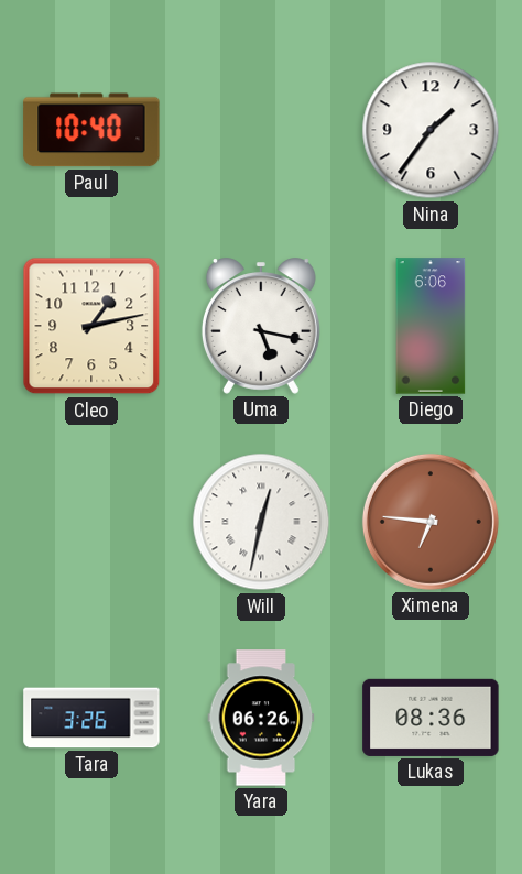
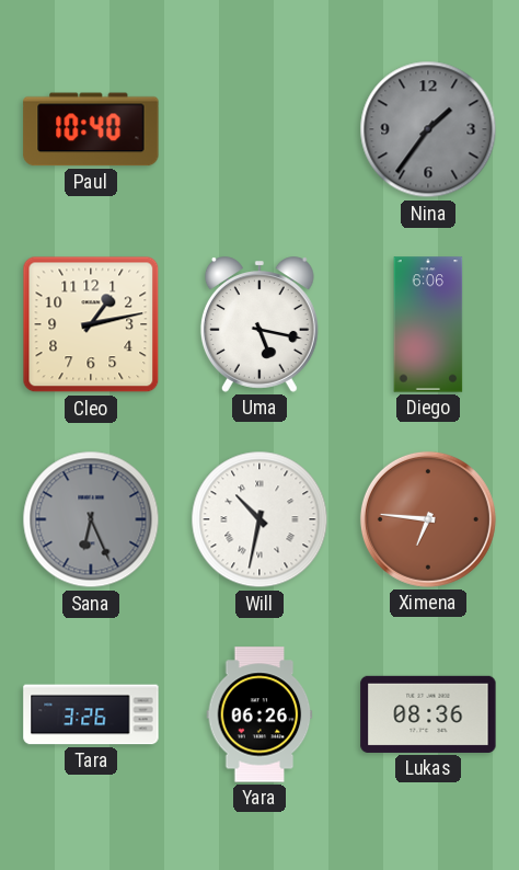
Nina dial: white -> grey
Sana: none -> 6:26
Will: 12:32 -> 10:32
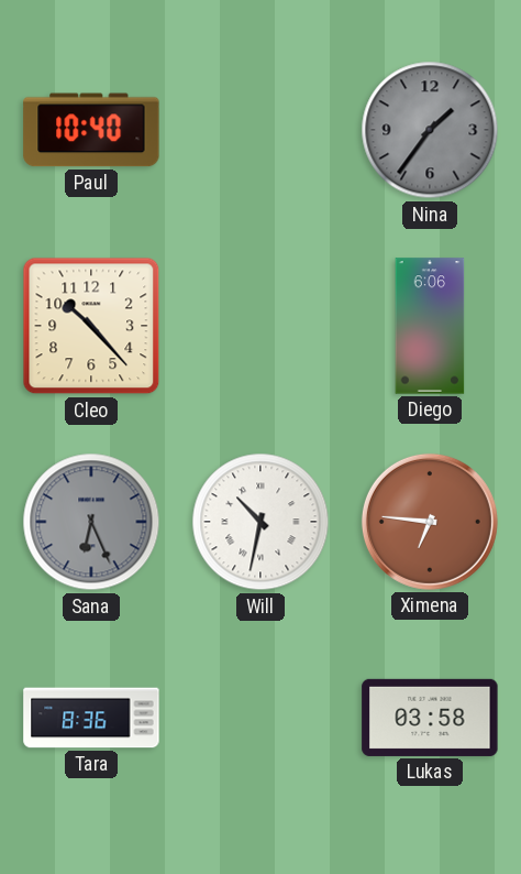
Cleo: 1:13 -> 10:23
Uma: 5:17 -> none
Tara: 3:26 -> 8:36
Yara: 06:26 -> none
Lukas: 08:36 -> 03:58
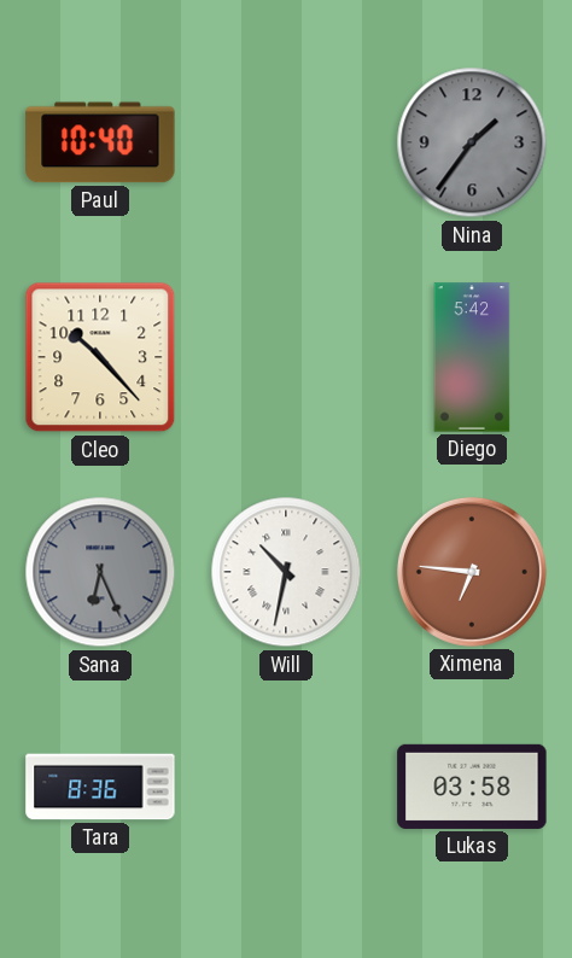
Diego: 6:06 -> 5:42
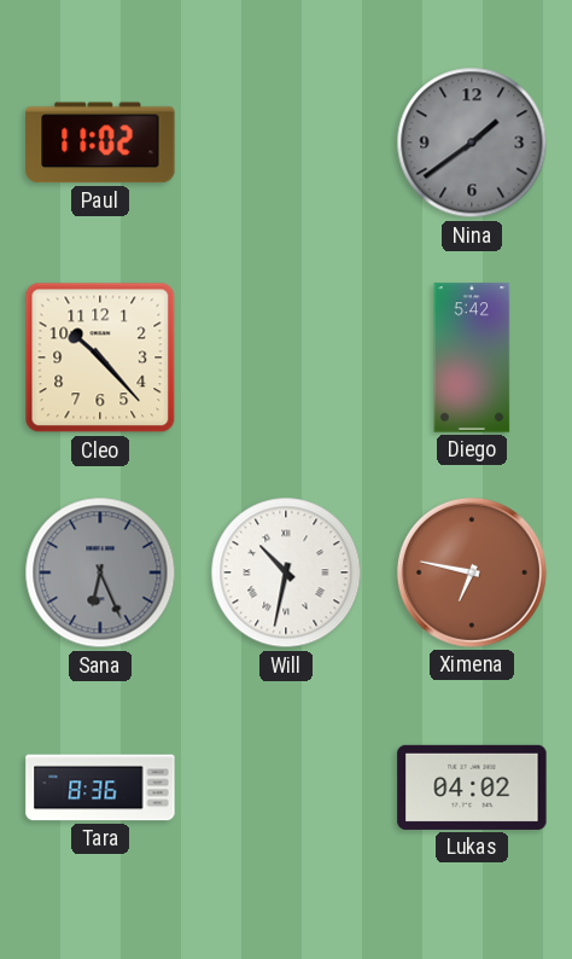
Paul: 10:40 -> 11:02
Nina: 1:36 -> 1:39
Ximena: 6:46 -> 6:47
Lukas: 03:58 -> 04:02
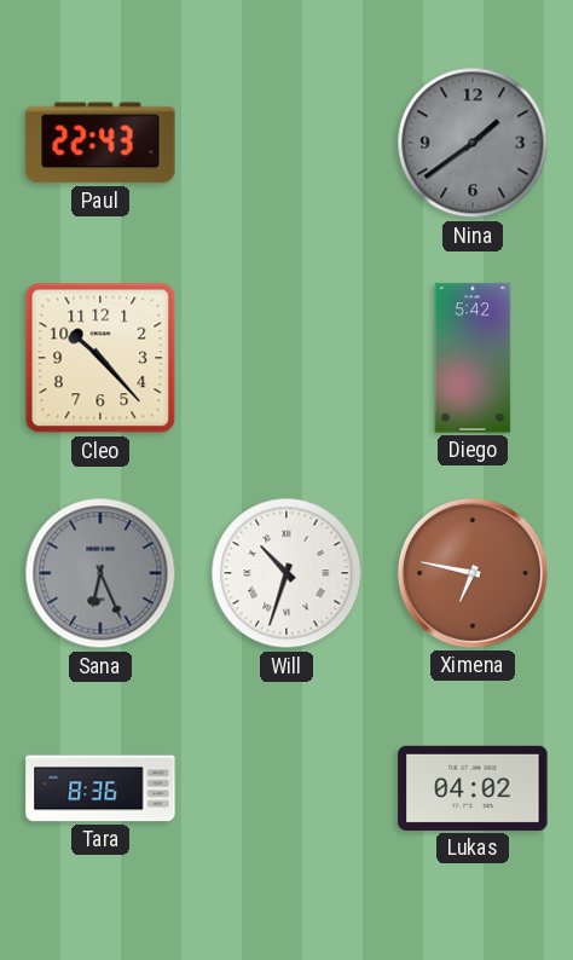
Paul: 11:02 -> 22:43
Will: 10:32 -> 10:33
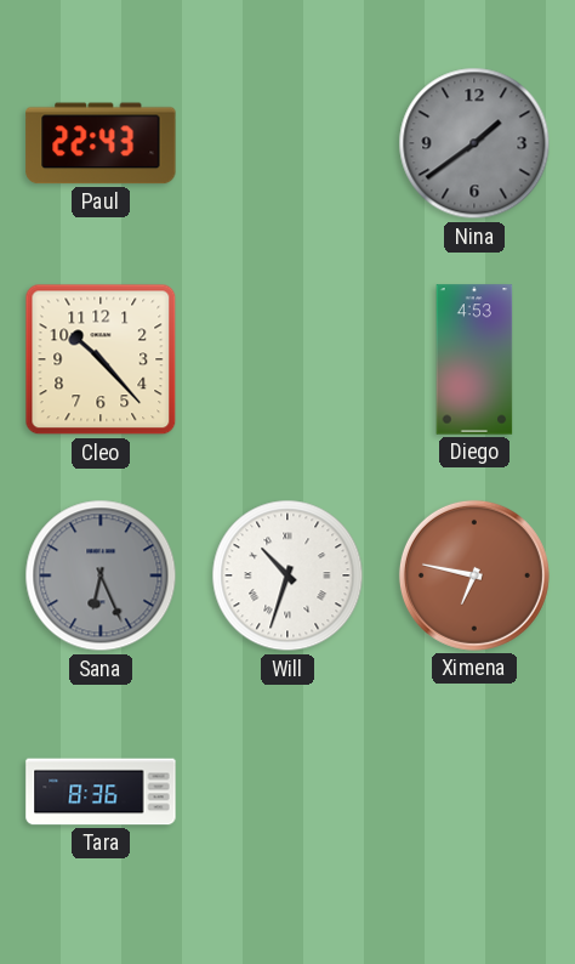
Diego: 5:42 -> 4:53
Lukas: 04:02 -> none
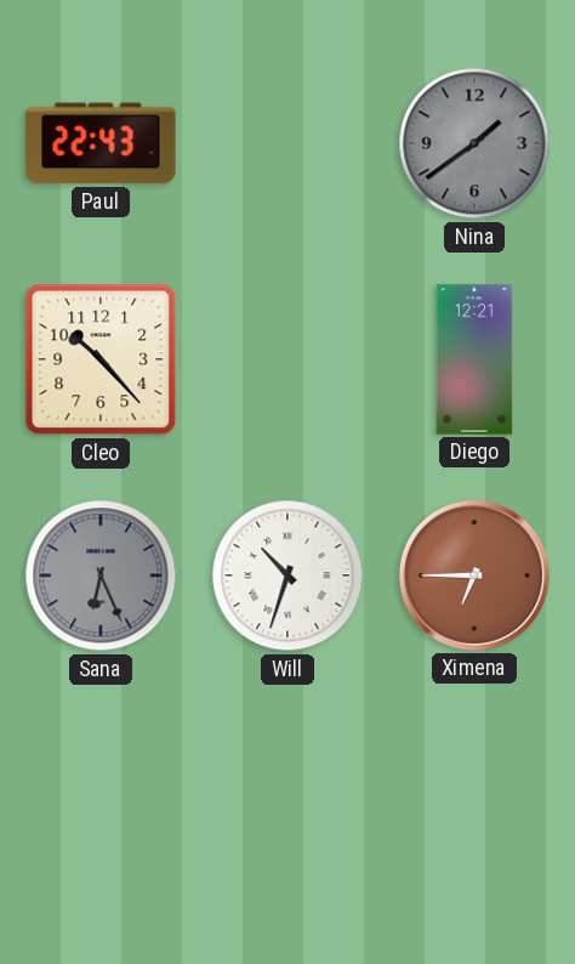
Diego: 4:53 -> 12:21
Ximena: 6:47 -> 6:45
Tara: 8:36 -> none
